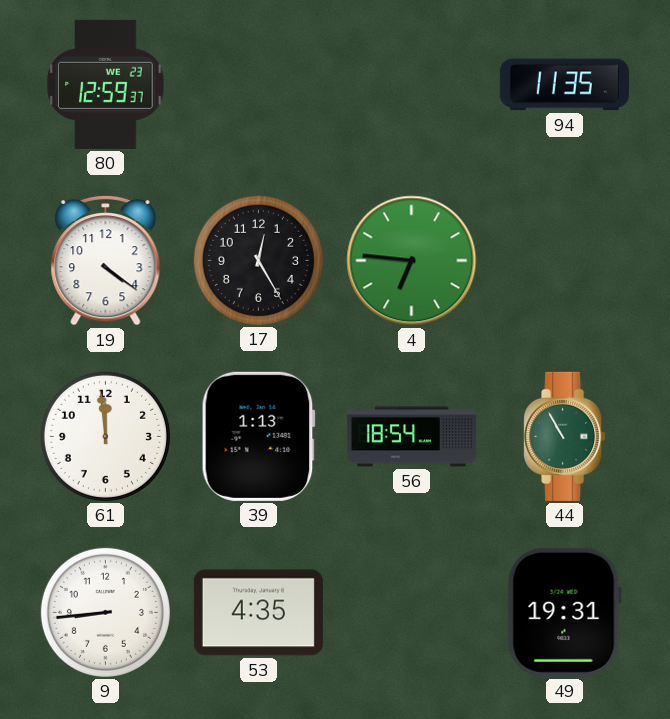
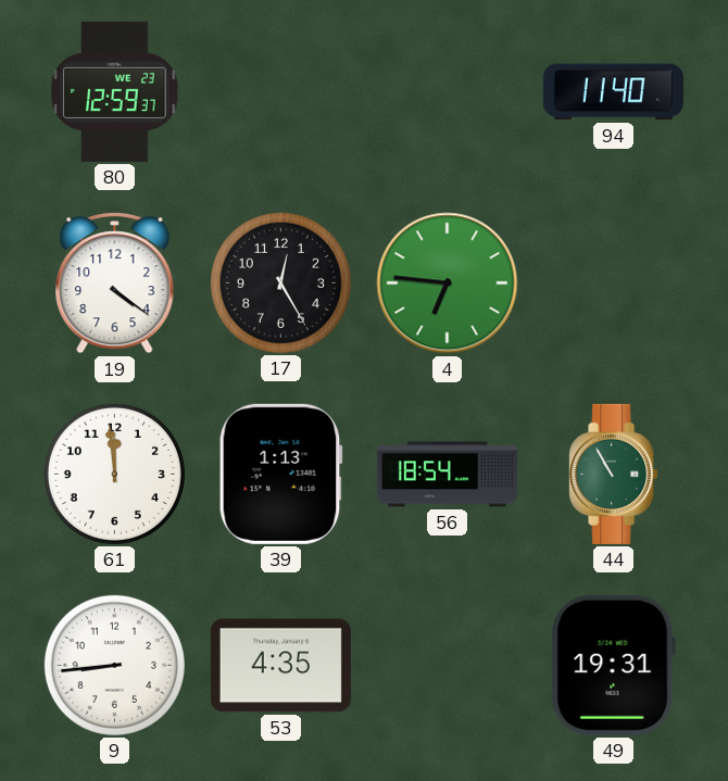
94: 11:35 -> 11:40
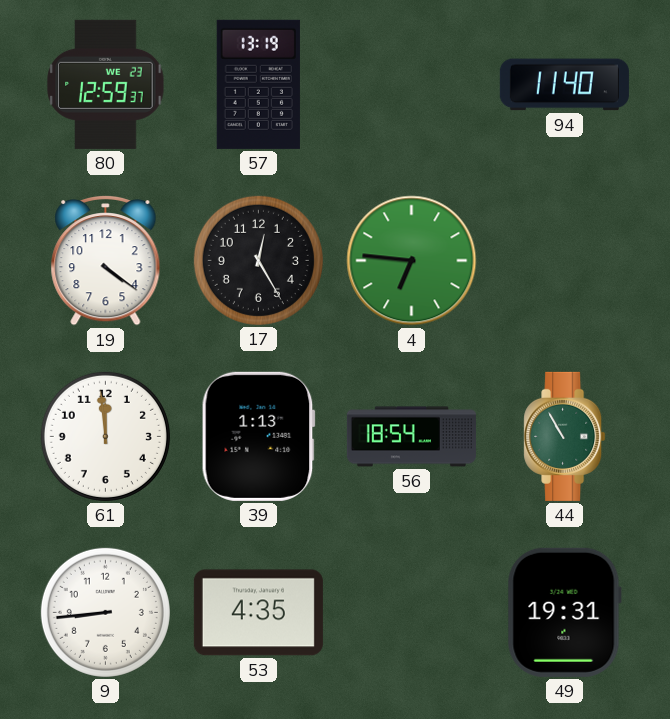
57: none -> 13:19
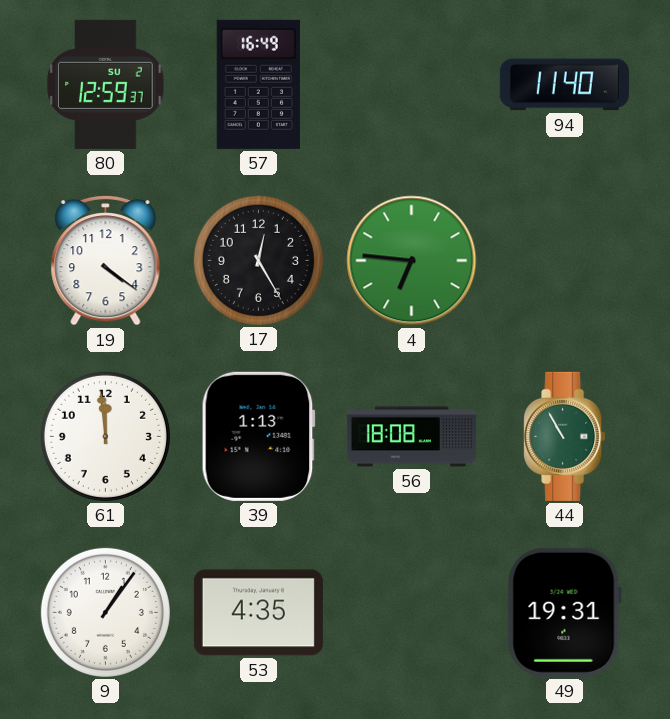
80 date: WE 23 -> SU 2
57: 13:19 -> 16:49
56: 18:54 -> 18:08
9: 8:44 -> 1:06
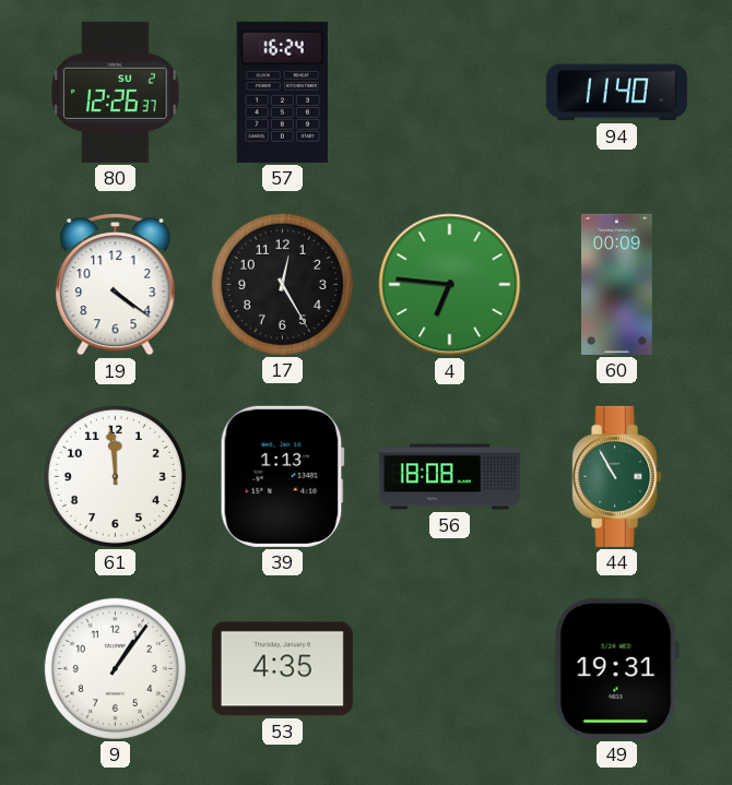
80: 12:59 -> 12:26
57: 16:49 -> 16:24
60: none -> 00:09
